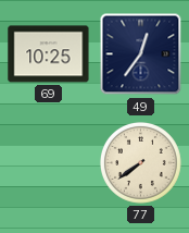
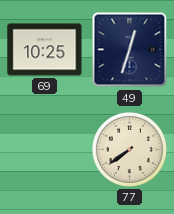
49: 12:36 -> 12:33
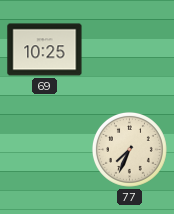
49: 12:33 -> none
77: 7:39 -> 7:34
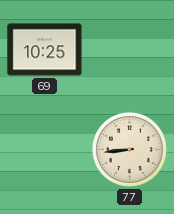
77: 7:34 -> 8:44
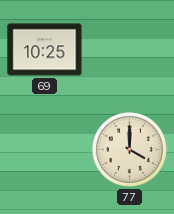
77: 8:44 -> 4:00
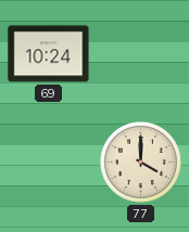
69: 10:25 -> 10:24
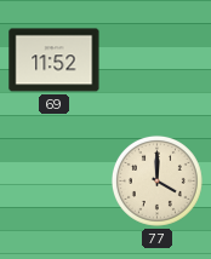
69: 10:24 -> 11:52
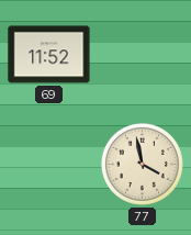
77: 4:00 -> 3:58
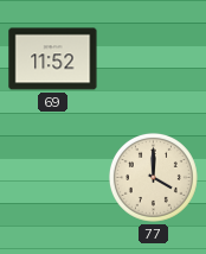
77: 3:58 -> 4:00
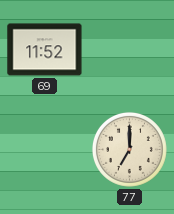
77: 4:00 -> 7:00
